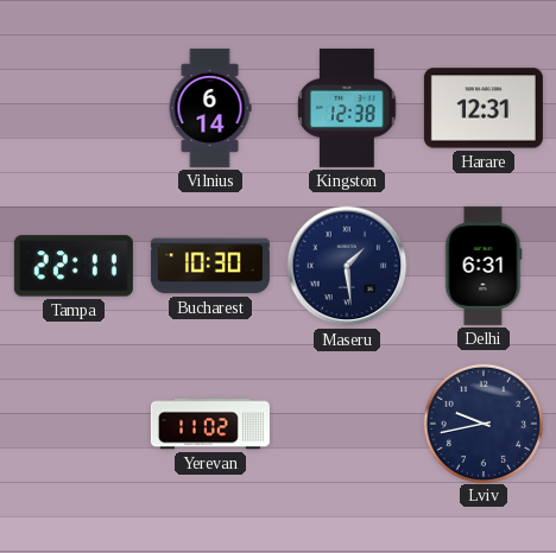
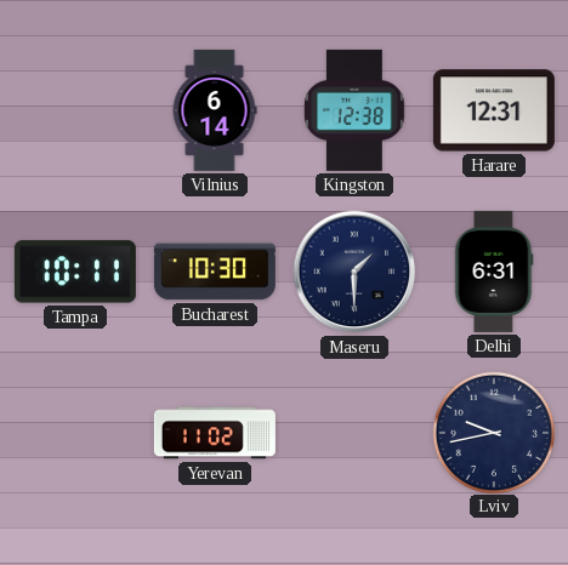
Tampa: 22:11 -> 10:11
Maseru: 1:29 -> 1:30
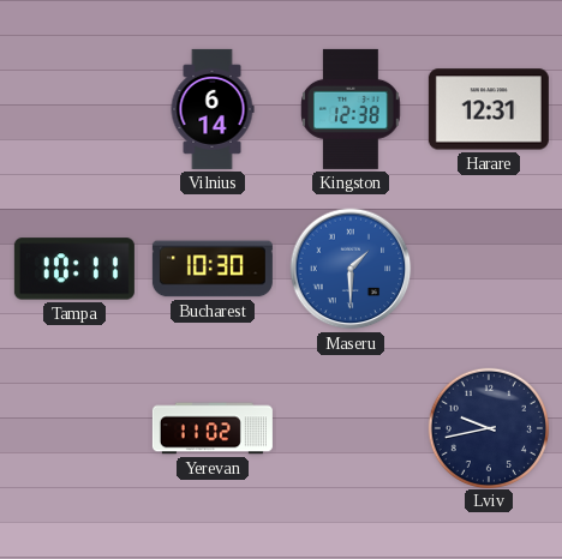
Maseru dial: navy -> blue
Delhi: 6:31 -> none
